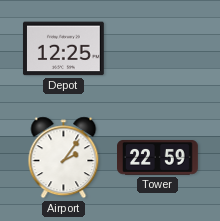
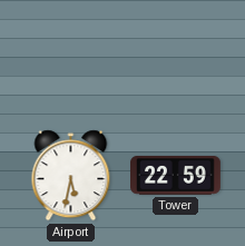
Depot: 12:25 -> none
Airport: 2:06 -> 5:32
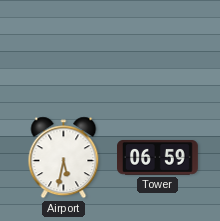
Tower: 22:59 -> 06:59
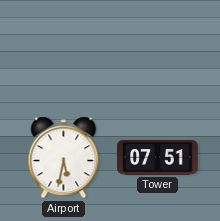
Tower: 06:59 -> 07:51
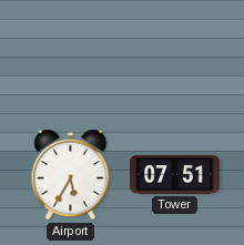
Airport: 5:32 -> 5:35
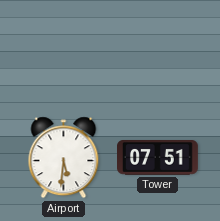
Airport: 5:35 -> 5:31
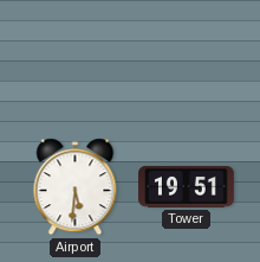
Tower: 07:51 -> 19:51
